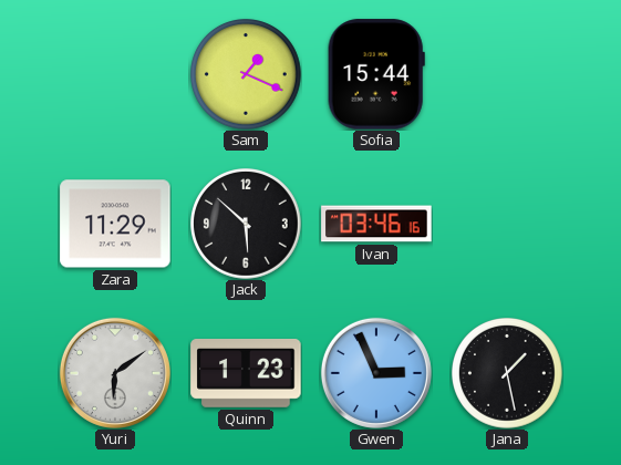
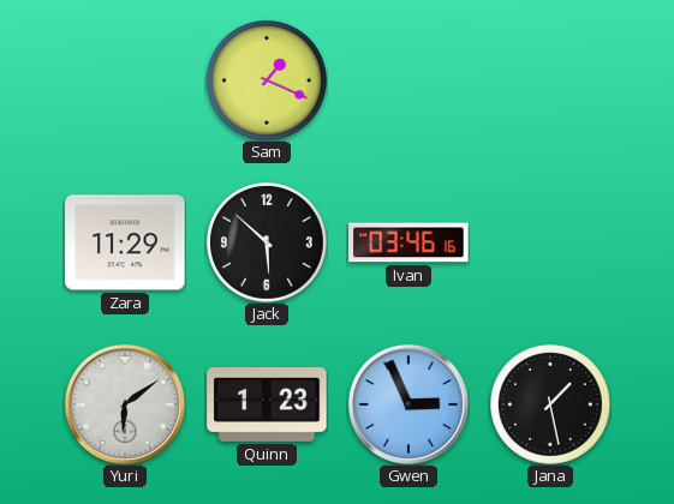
Sofia: 15:44 -> none
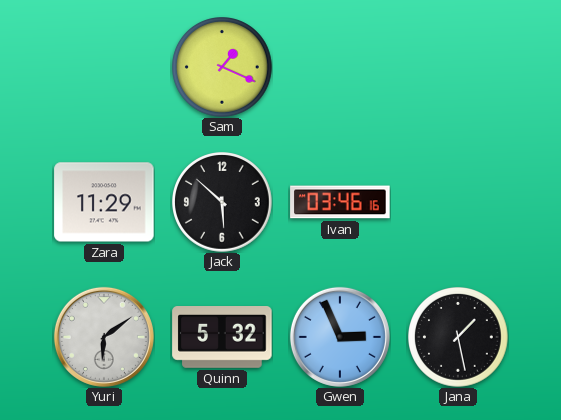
Quinn: 1:23 -> 5:32
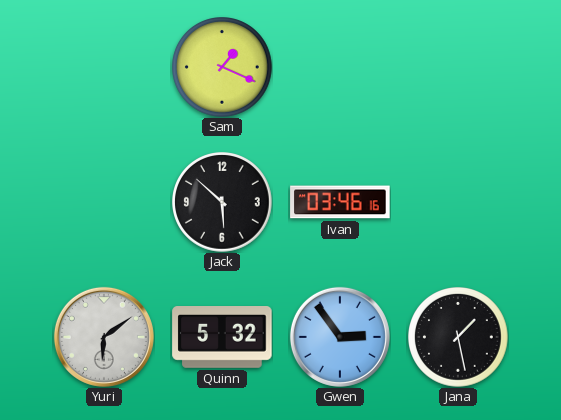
Zara: 11:29 -> none
Gwen: 2:56 -> 2:54
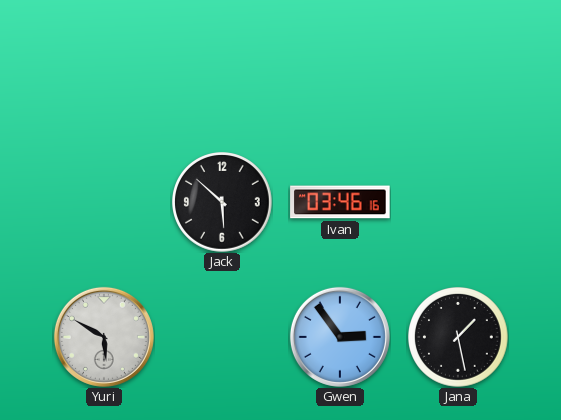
Sam: 1:19 -> none
Yuri: 6:09 -> 5:50
Quinn: 5:32 -> none
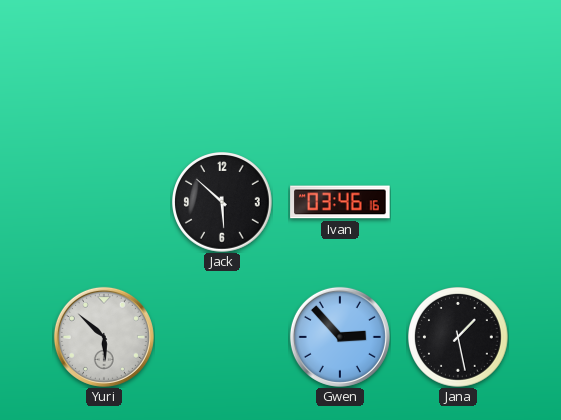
Yuri: 5:50 -> 5:52
Gwen: 2:54 -> 2:53
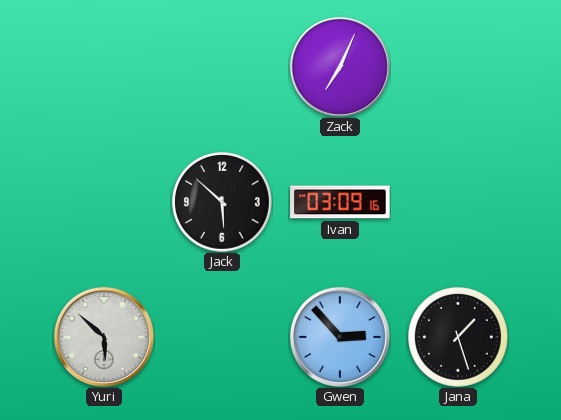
Zack: none -> 7:04
Ivan: 03:46 -> 03:09
Jana: 1:28 -> 1:27
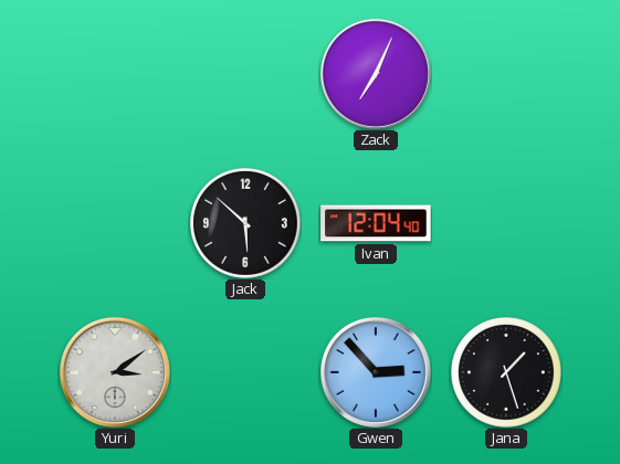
Ivan: 03:09 -> 12:04
Yuri: 5:52 -> 3:09
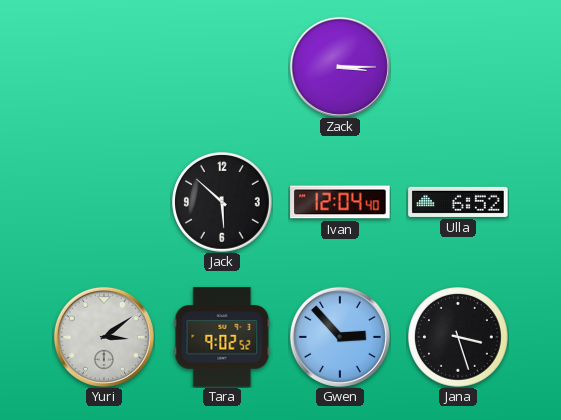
Zack: 7:04 -> 3:15
Ulla: none -> 6:52
Tara: none -> 9:02
Jana: 1:27 -> 3:27
